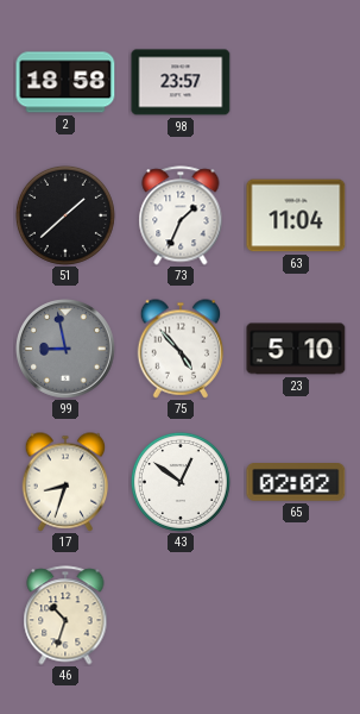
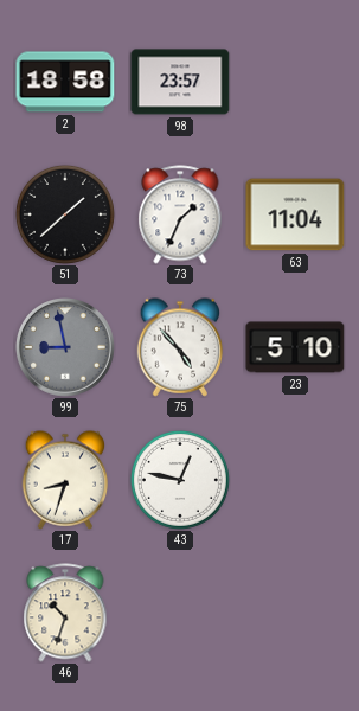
43: 12:51 -> 12:47
65: 02:02 -> none
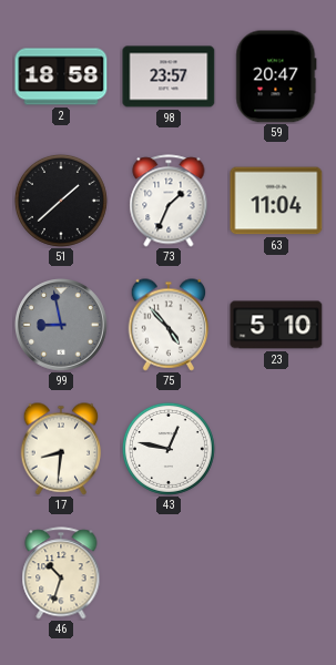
59: none -> 20:47
17: 8:33 -> 8:31
